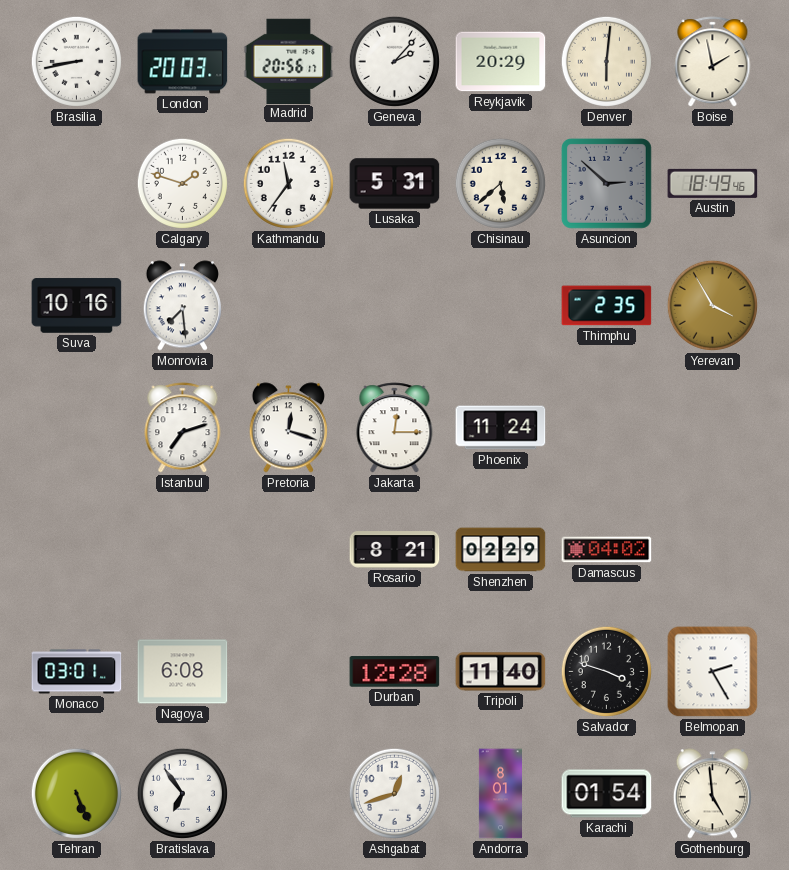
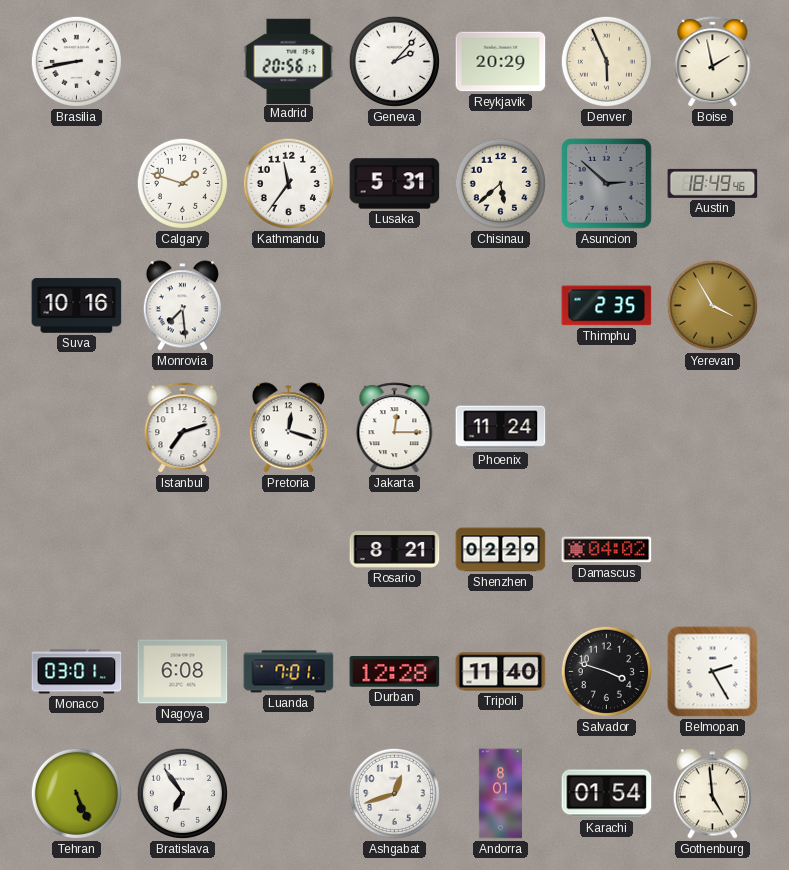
London: 20:03 -> none
Denver: 6:01 -> 5:56
Luanda: none -> 7:01
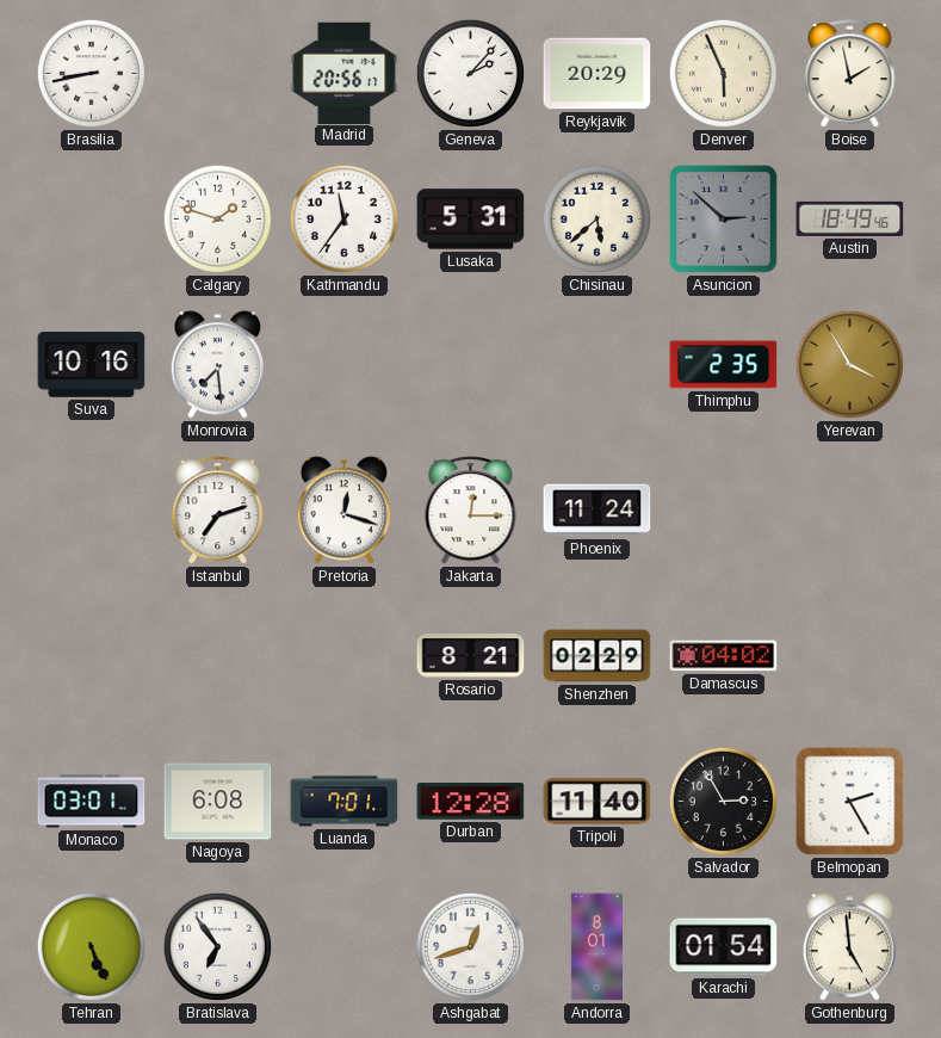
Salvador: 3:48 -> 2:55
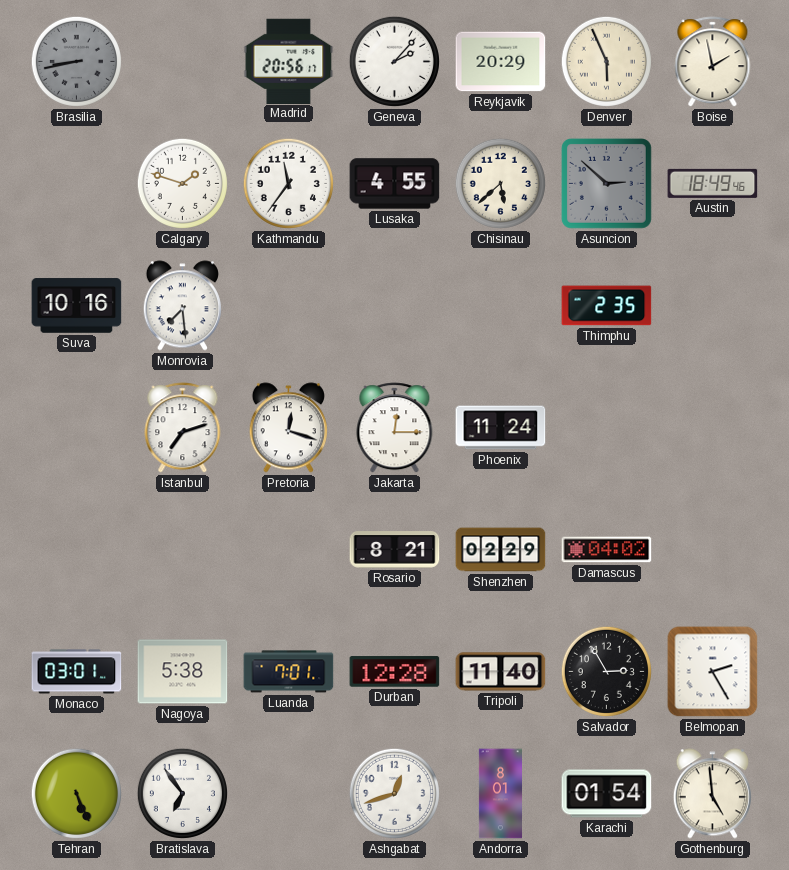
Brasilia dial: white -> grey
Lusaka: 5:31 -> 4:55
Yerevan: 3:55 -> none
Nagoya: 6:08 -> 5:38
